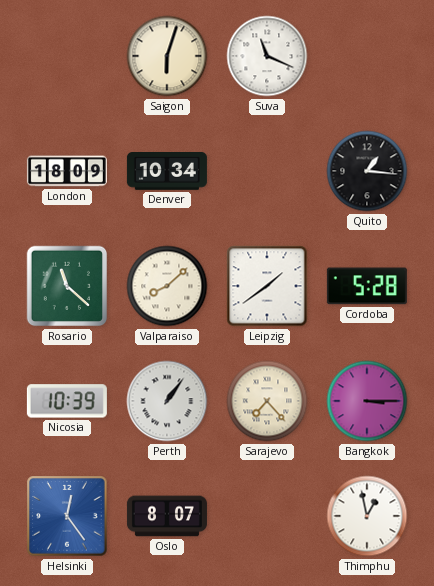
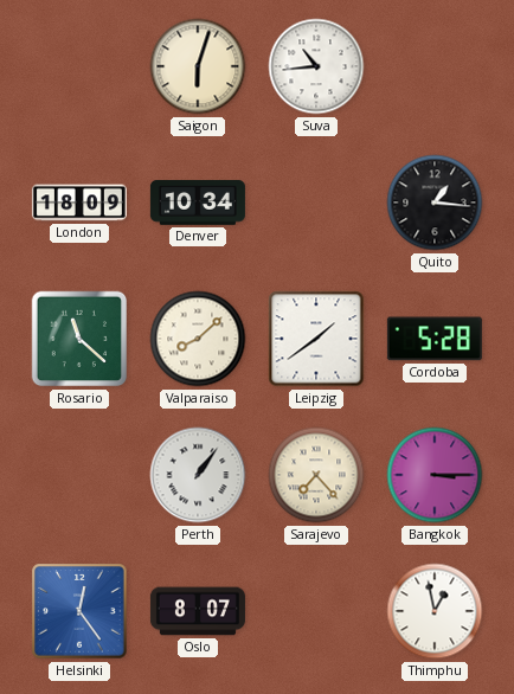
Suva: 11:19 -> 10:44
Nicosia: 10:39 -> none
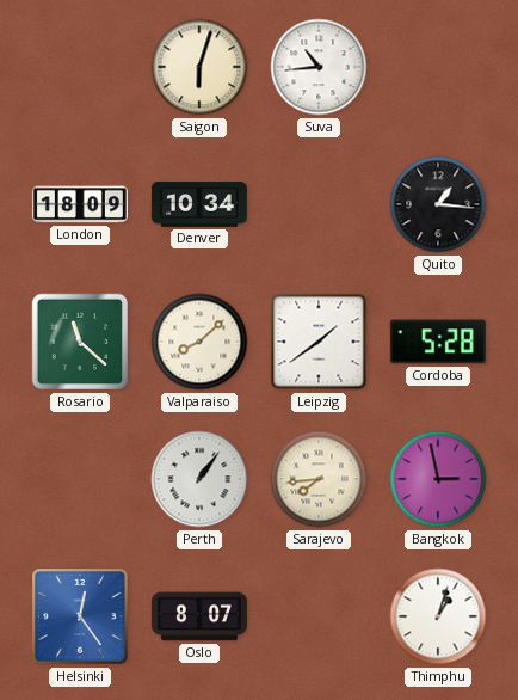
Sarajevo: 7:23 -> 7:44
Bangkok: 3:15 -> 2:58
Thimphu: 12:58 -> 1:03
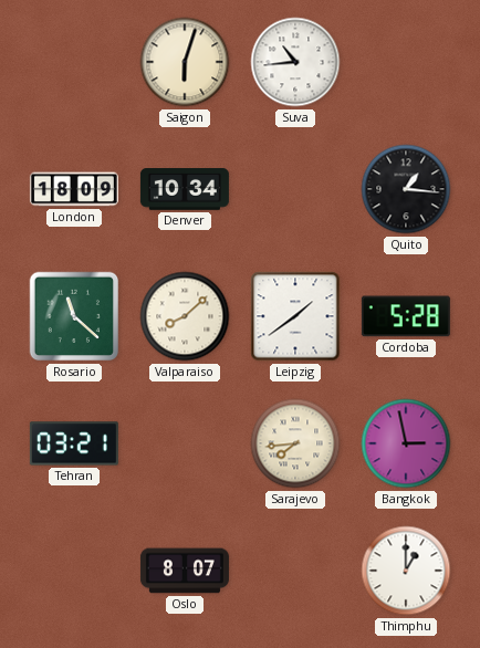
Tehran: none -> 03:21
Perth: 1:06 -> none
Helsinki: 12:24 -> none
Thimphu: 1:03 -> 1:00
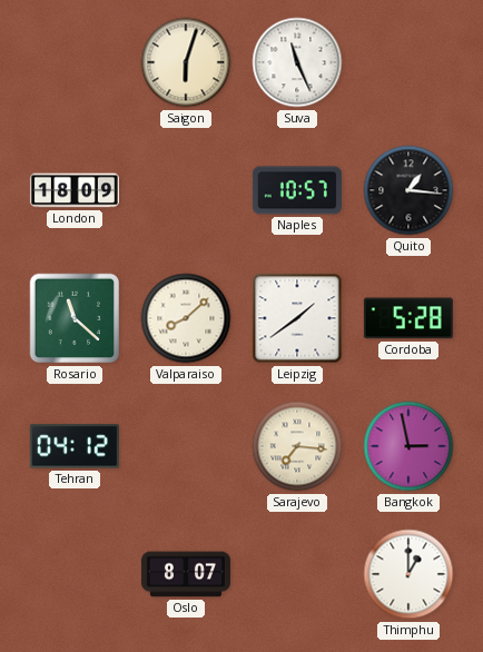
Suva: 10:44 -> 11:26
Denver: 10:34 -> none
Naples: none -> 10:57
Tehran: 03:21 -> 04:12
Sarajevo: 7:44 -> 7:16
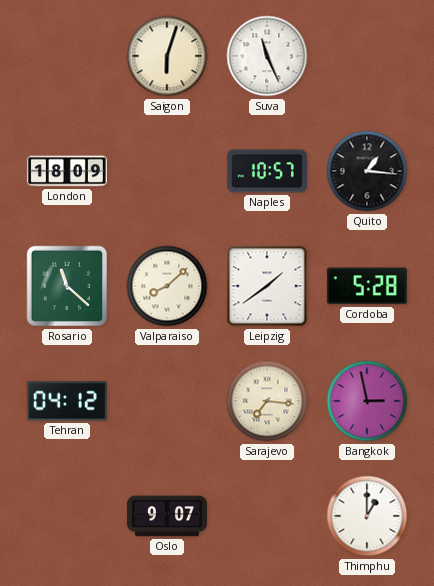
Oslo: 8:07 -> 9:07
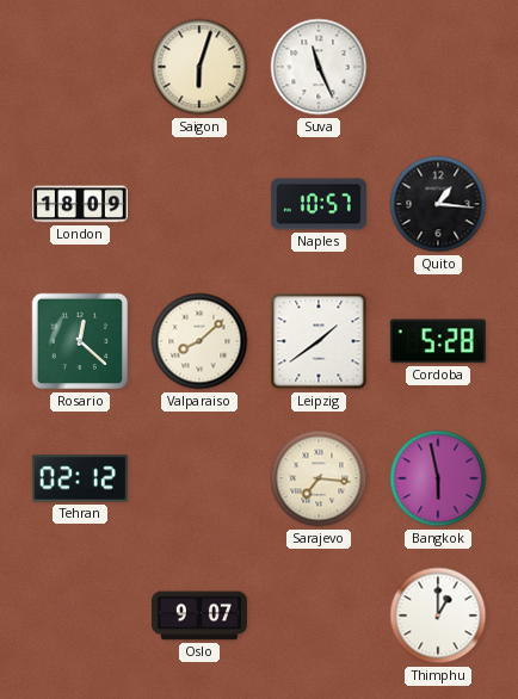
Rosario: 11:22 -> 12:22
Tehran: 04:12 -> 02:12
Bangkok: 2:58 -> 5:58
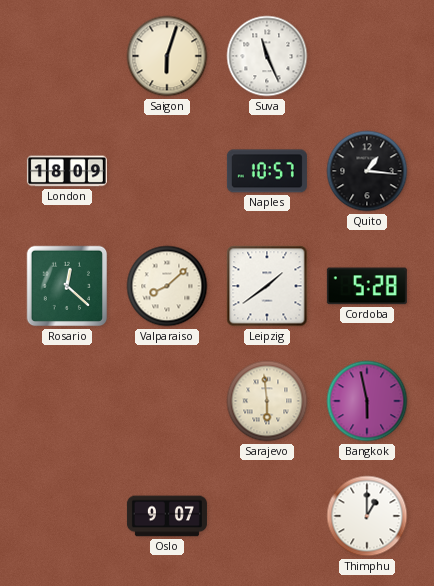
Tehran: 02:12 -> none
Sarajevo: 7:16 -> 5:59
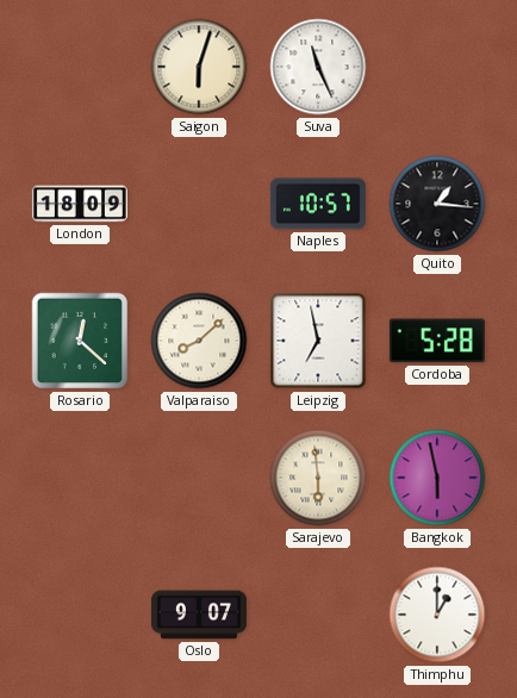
Leipzig: 1:39 -> 6:58
